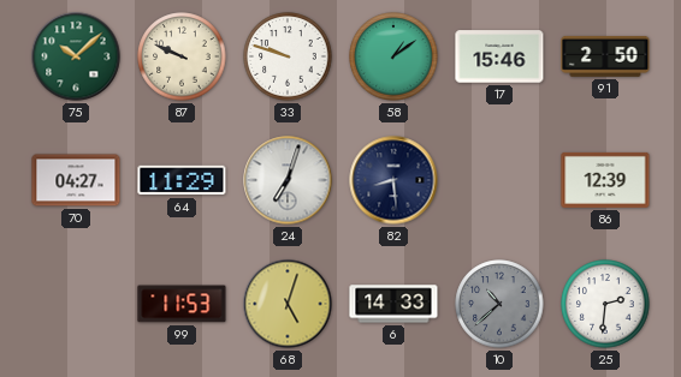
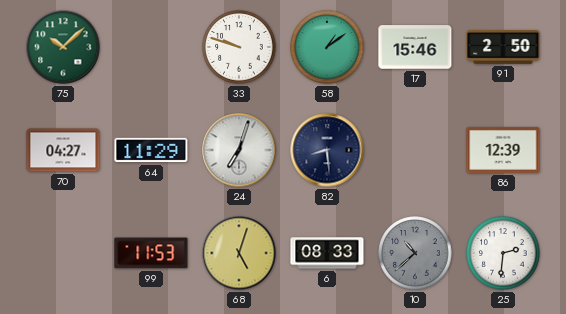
87: 9:49 -> none
6: 14:33 -> 08:33
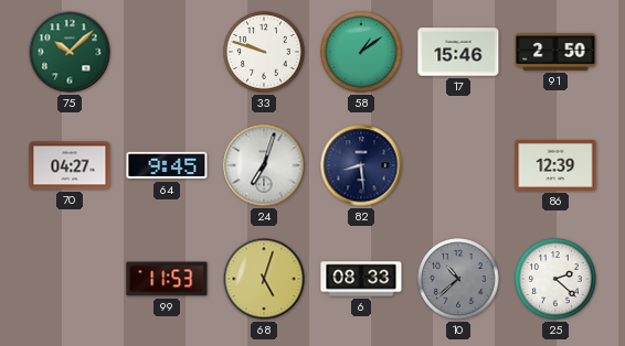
64: 11:29 -> 9:45
25: 2:31 -> 2:22
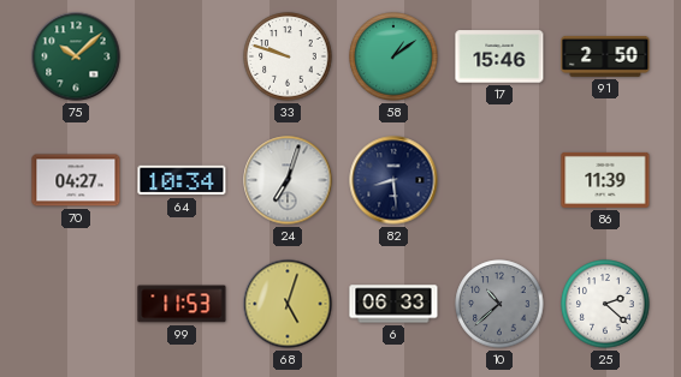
64: 9:45 -> 10:34
86: 12:39 -> 11:39
6: 08:33 -> 06:33
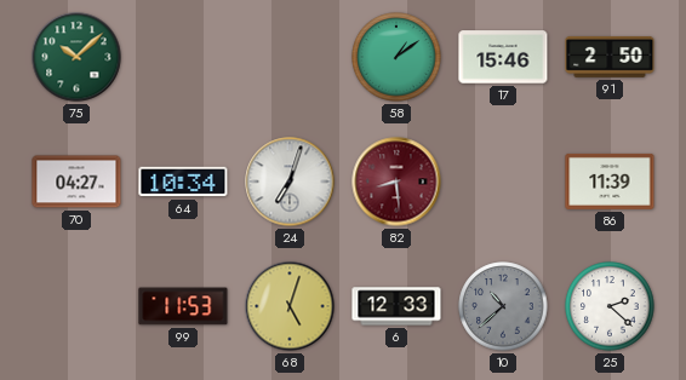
33: 9:48 -> none
82 dial: navy -> burgundy
6: 06:33 -> 12:33
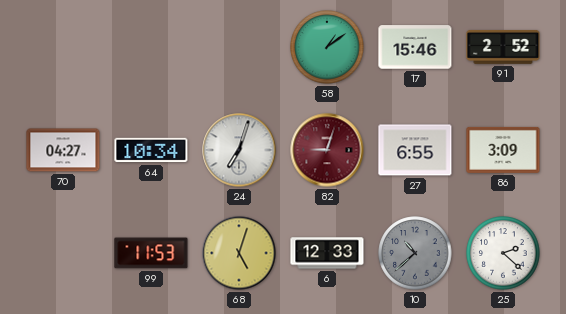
75: 10:08 -> none
91: 2:50 -> 2:52
82: 8:29 -> 9:03
27: none -> 6:55
86: 11:39 -> 3:09
